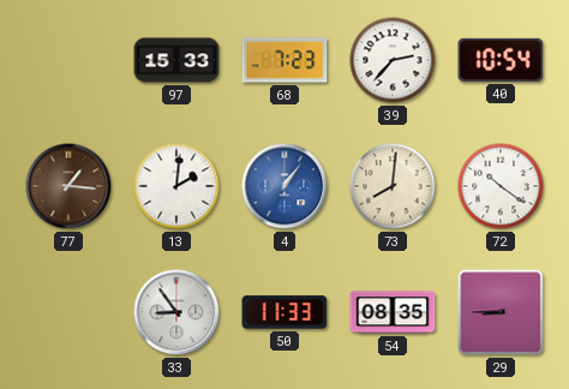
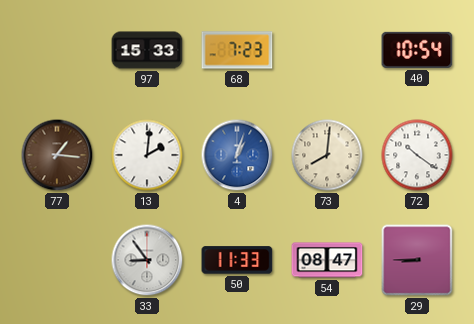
39: 2:37 -> none
4: 1:06 -> 1:03
54: 08:35 -> 08:47
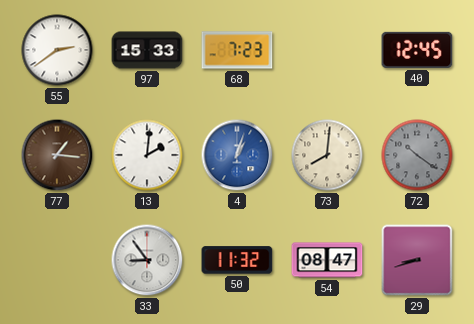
55: none -> 2:39
40: 10:54 -> 12:45
72 dial: white -> grey
50: 11:33 -> 11:32
29: 8:45 -> 8:42
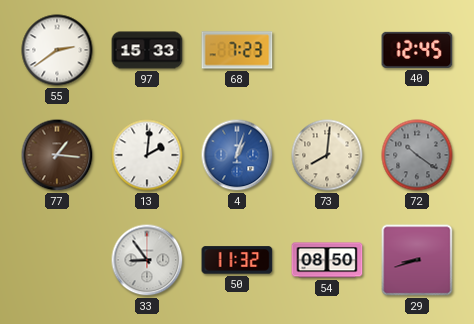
54: 08:47 -> 08:50
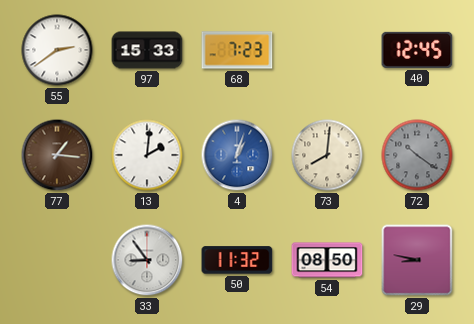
29: 8:42 -> 8:47
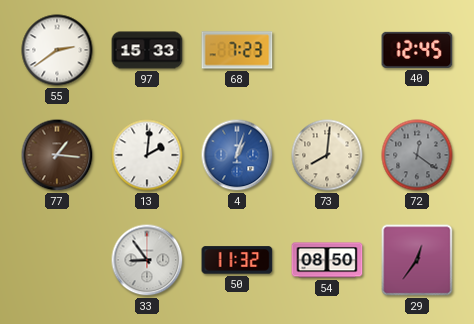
72: 10:21 -> 12:21
29: 8:47 -> 12:36
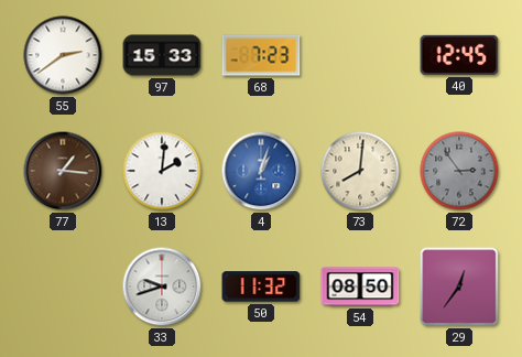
72: 12:21 -> 2:54
33: 8:54 -> 9:42
